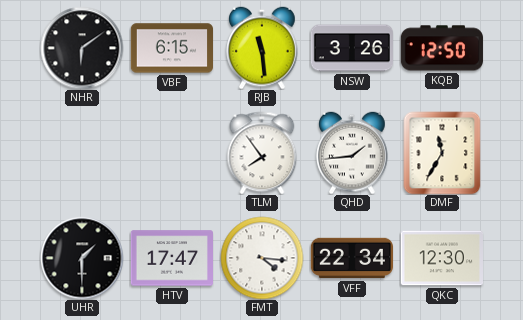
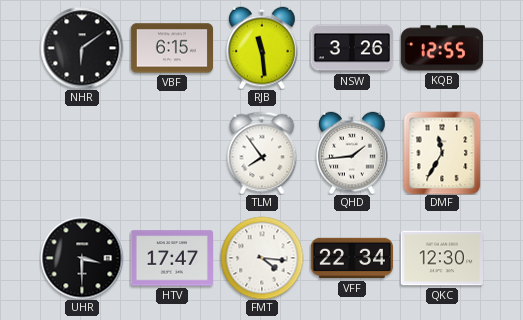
KQB: 12:50 -> 12:55
UHR: 1:30 -> 3:30
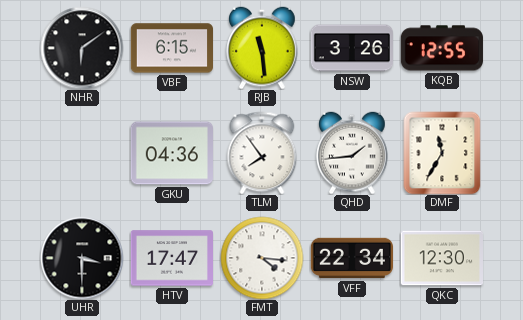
GKU: none -> 04:36
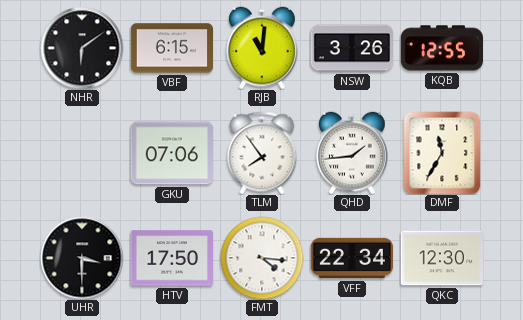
RJB: 11:29 -> 11:01
GKU: 04:36 -> 07:06
HTV: 17:47 -> 17:50
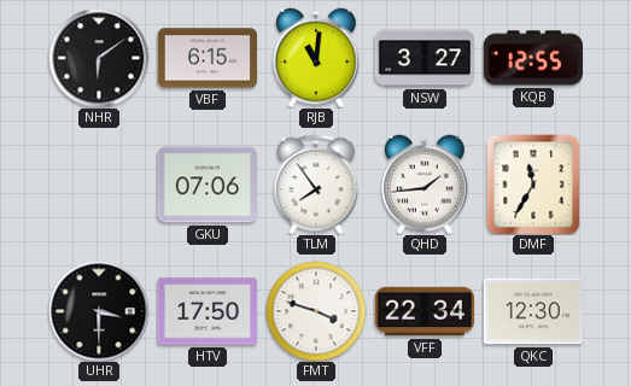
NSW: 3:26 -> 3:27
FMT: 4:16 -> 3:48
